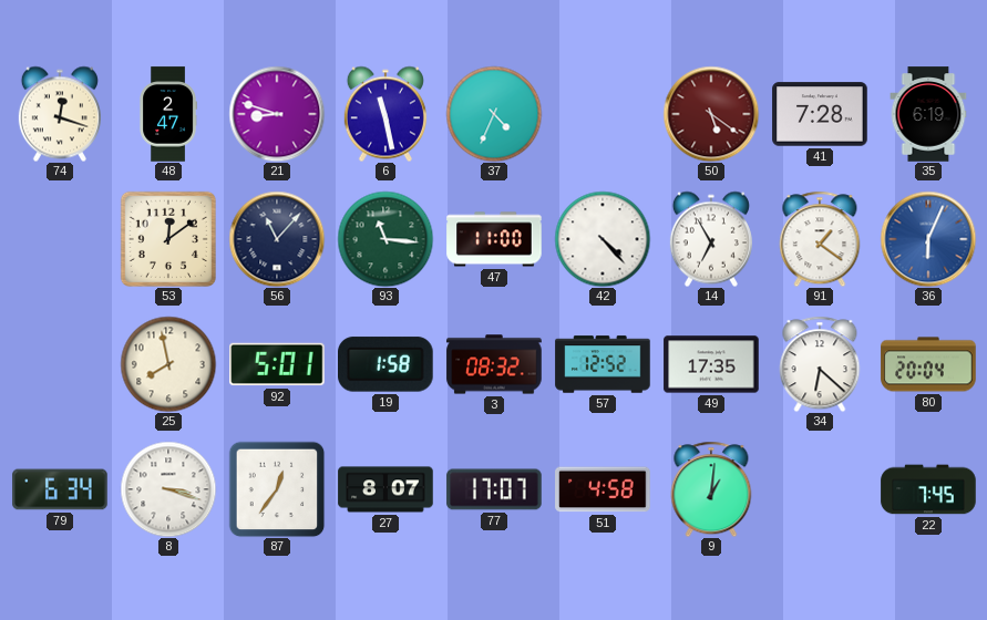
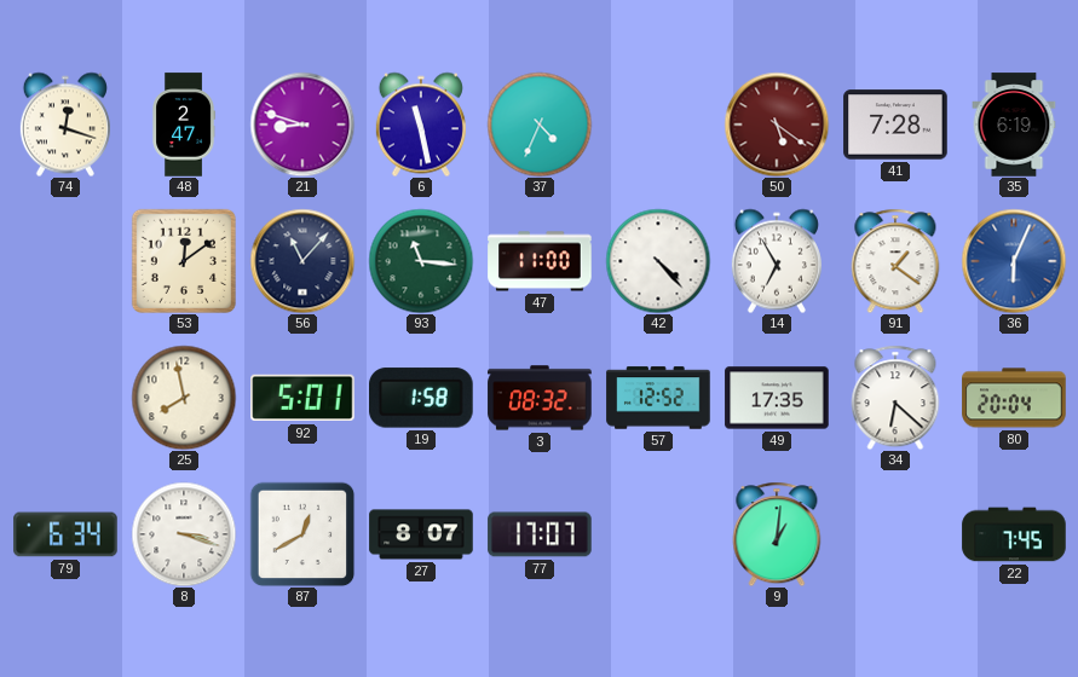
87: 12:36 -> 12:40
51: 4:58 -> none
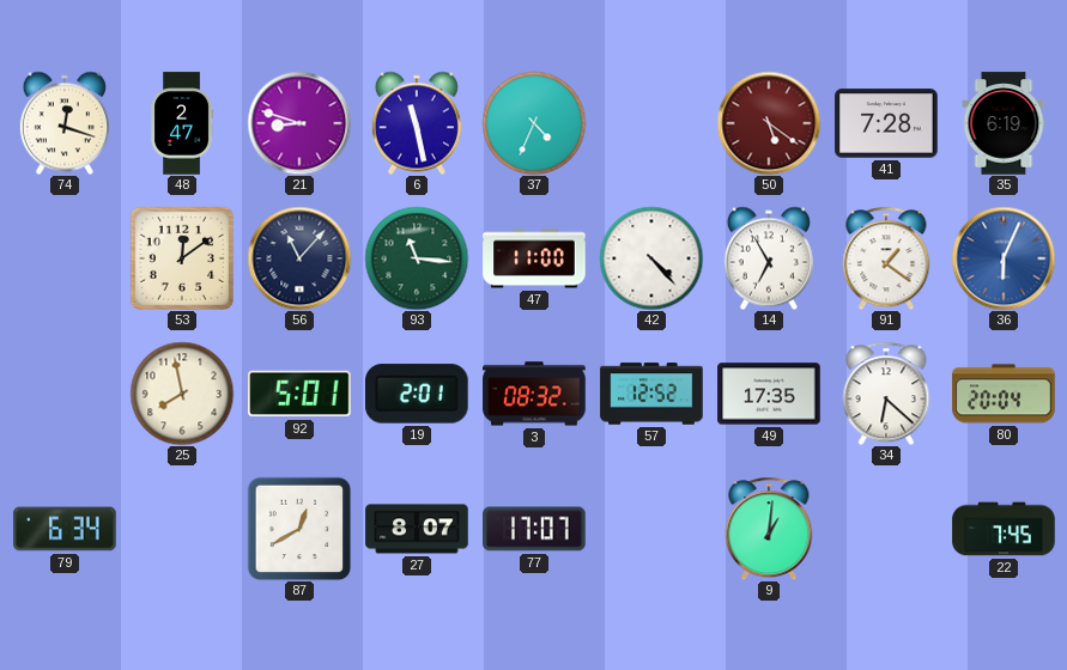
19: 1:58 -> 2:01
8: 3:18 -> none
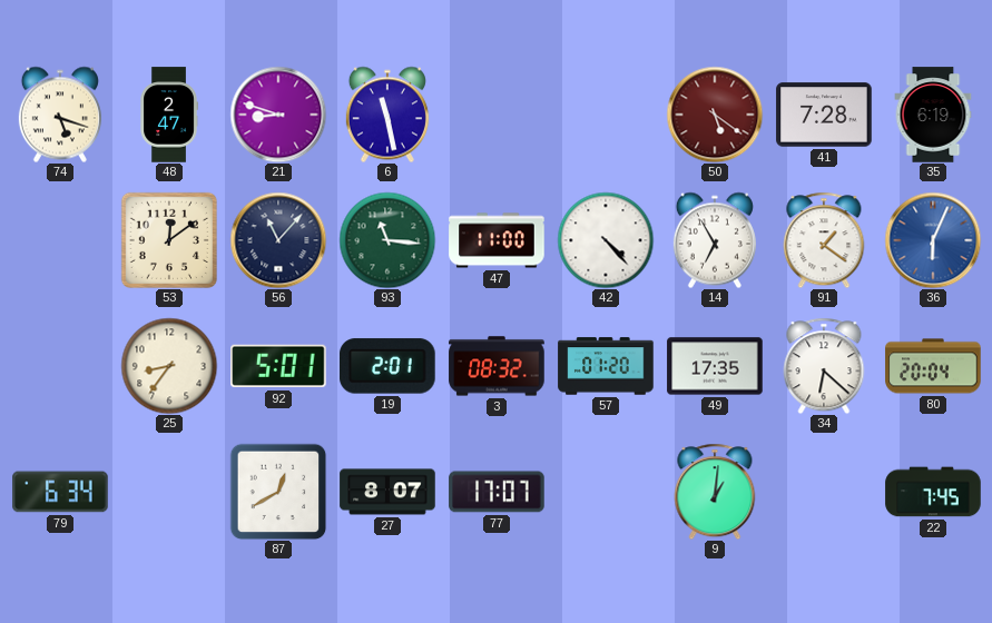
74: 12:18 -> 5:18
37: 4:34 -> none
25: 7:58 -> 8:36
57: 12:52 -> 01:20
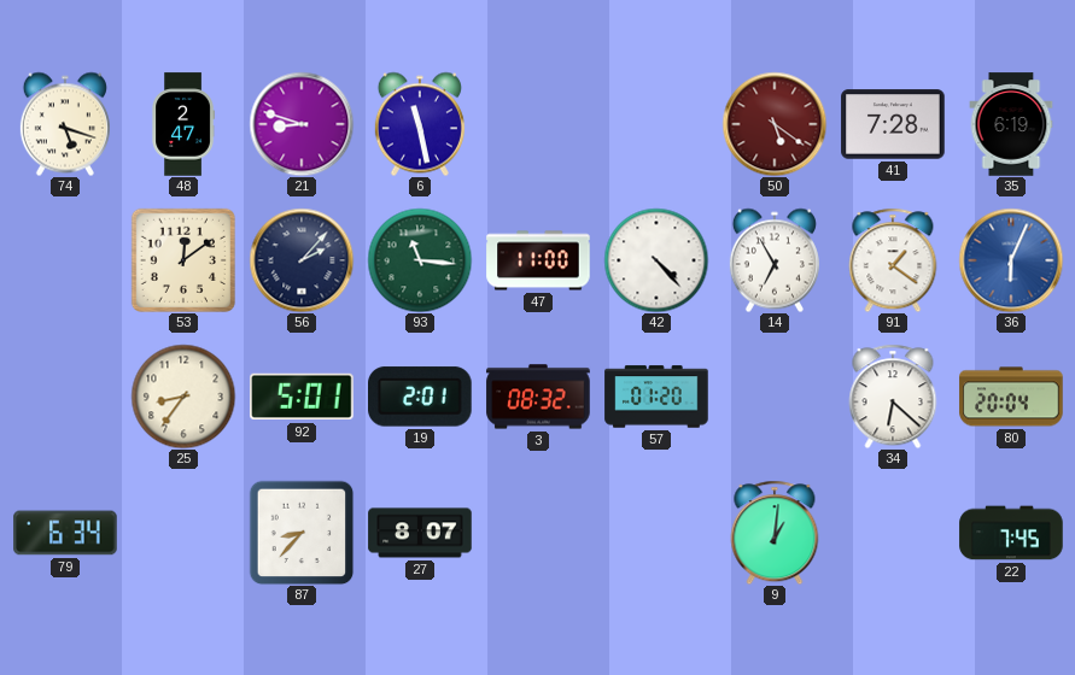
56: 11:07 -> 2:07
49: 17:35 -> none
87: 12:40 -> 8:37
77: 17:07 -> none
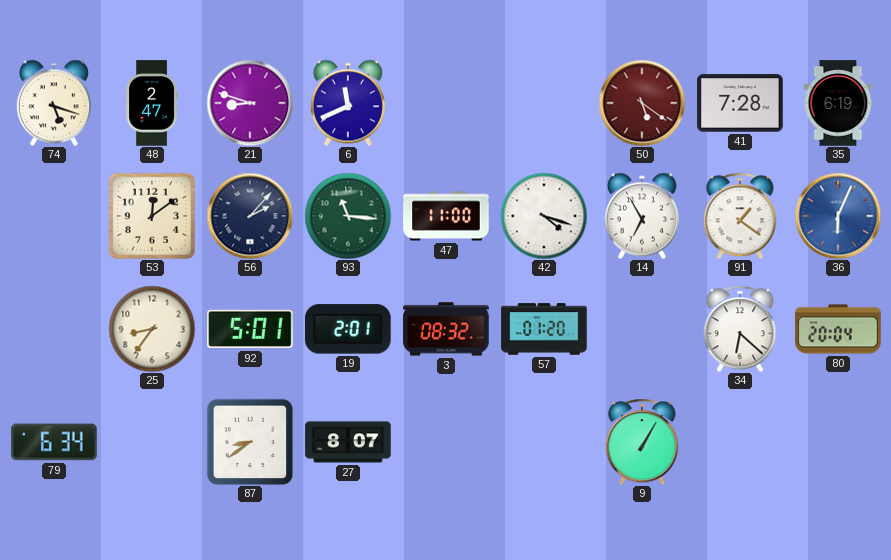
6: 11:28 -> 11:41
42: 4:23 -> 4:18
87: 8:37 -> 8:39
9: 1:01 -> 1:05
22: 7:45 -> none
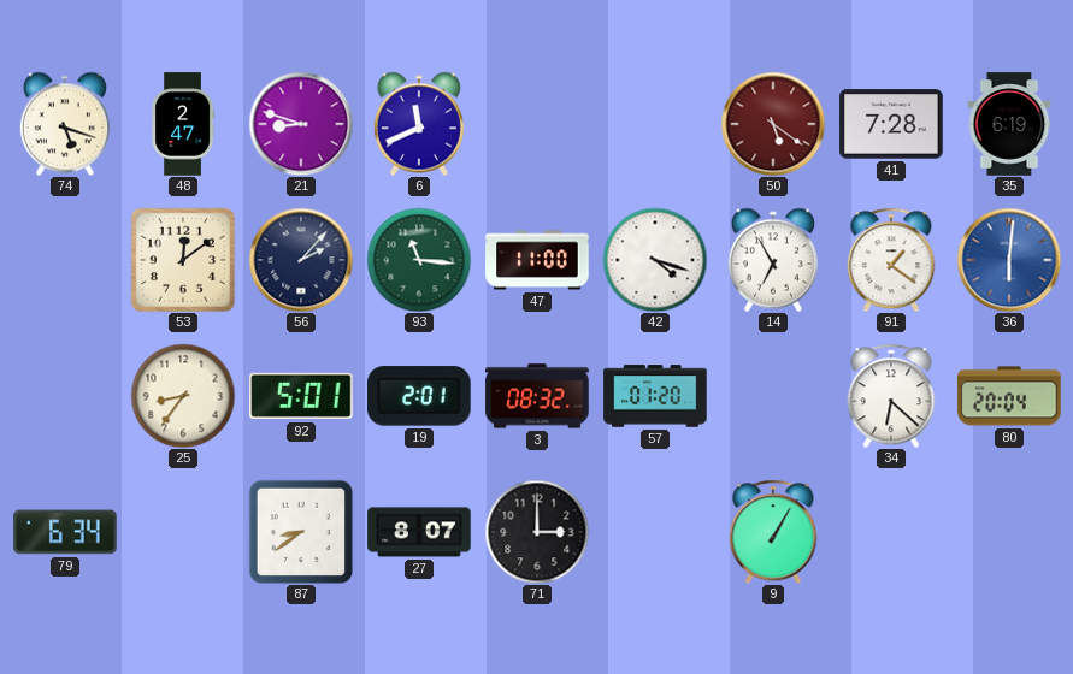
36: 6:04 -> 6:01
71: none -> 3:00
